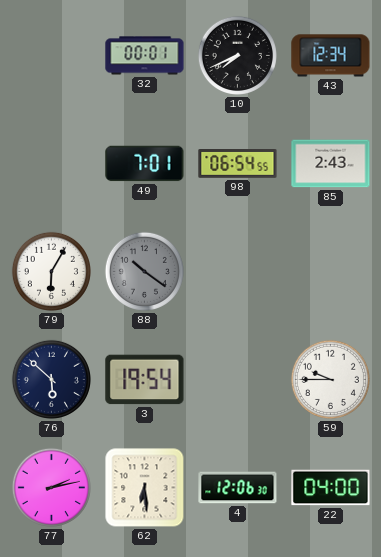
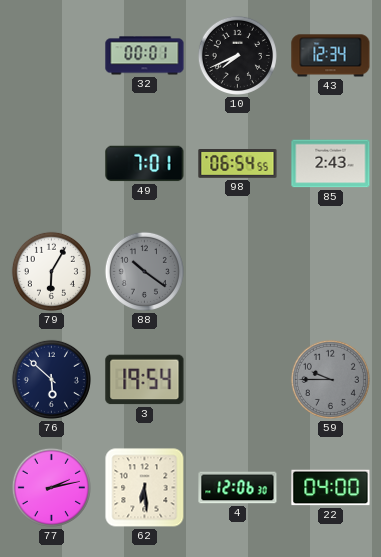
59 dial: white -> grey
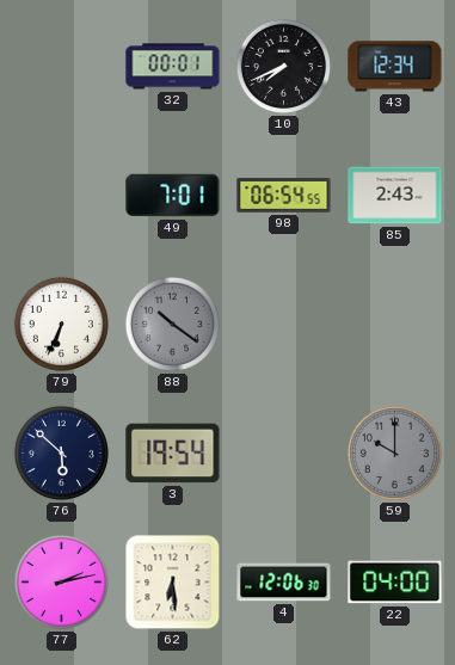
79: 6:05 -> 6:34
59: 9:45 -> 10:00
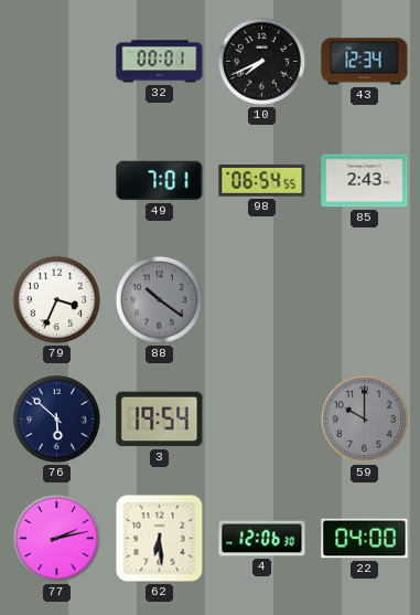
79: 6:34 -> 3:34
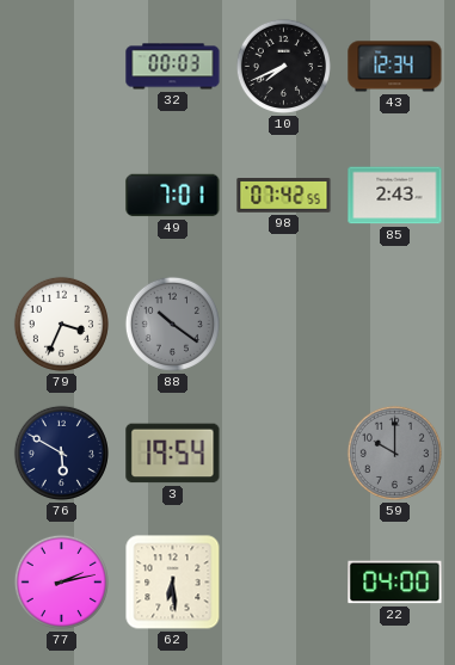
32: 00:01 -> 00:03
98: 06:54 -> 07:42
76: 5:52 -> 5:50
4: 12:06 -> none
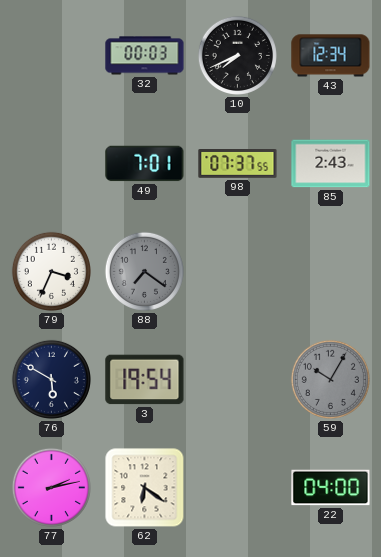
98: 07:42 -> 07:37
88: 10:21 -> 7:21
59: 10:00 -> 10:05
62: 6:29 -> 6:21
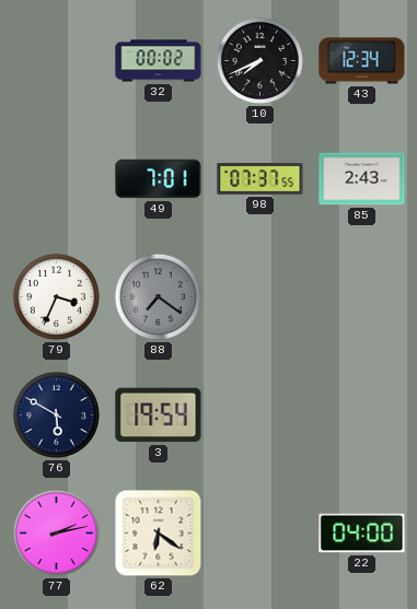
32: 00:03 -> 00:02
59: 10:05 -> none
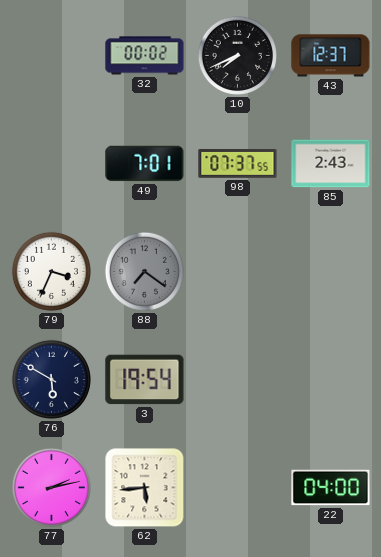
43: 12:34 -> 12:37
62: 6:21 -> 5:44
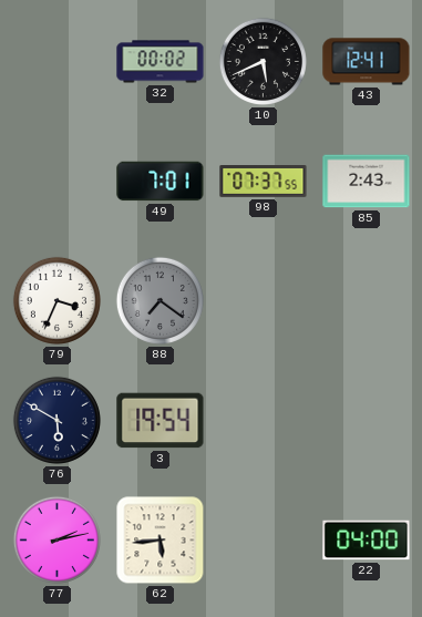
10: 7:41 -> 5:41
43: 12:37 -> 12:41
